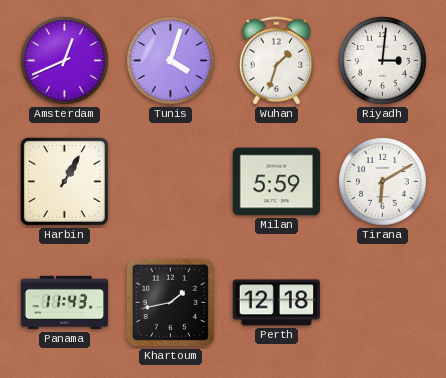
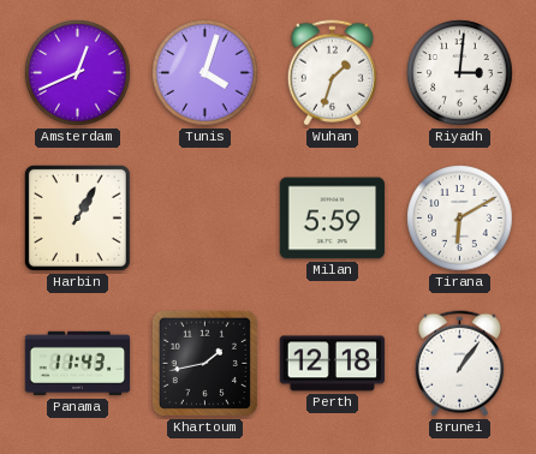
Brunei: none -> 1:06
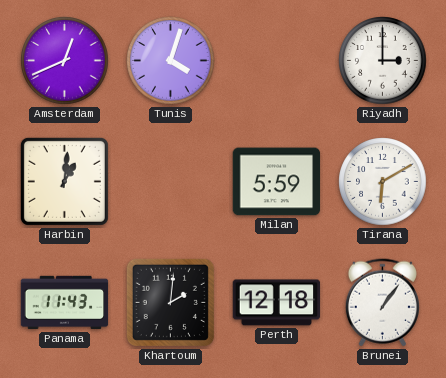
Wuhan: 1:33 -> none
Riyadh: 3:01 -> 3:00
Harbin: 1:05 -> 1:01
Khartoum: 1:43 -> 2:01
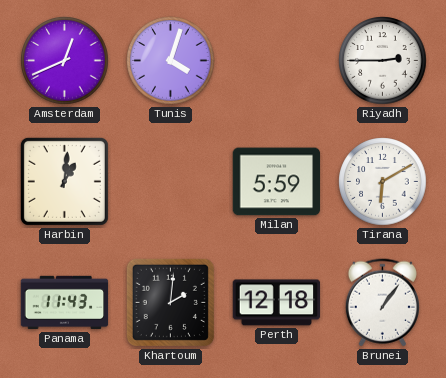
Riyadh: 3:00 -> 2:45
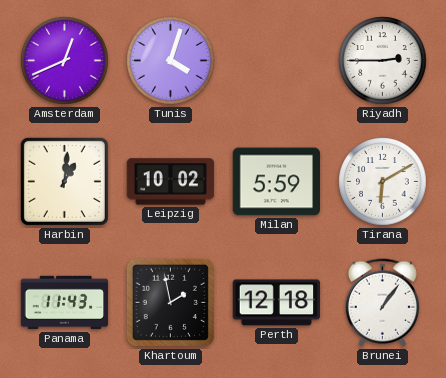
Leipzig: none -> 10:02
Khartoum: 2:01 -> 1:58
